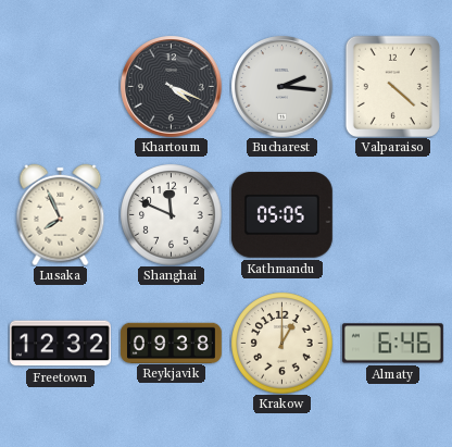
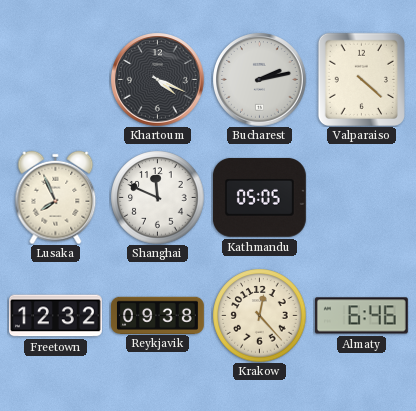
Bucharest: 2:16 -> 2:13
Krakow: 1:00 -> 12:23
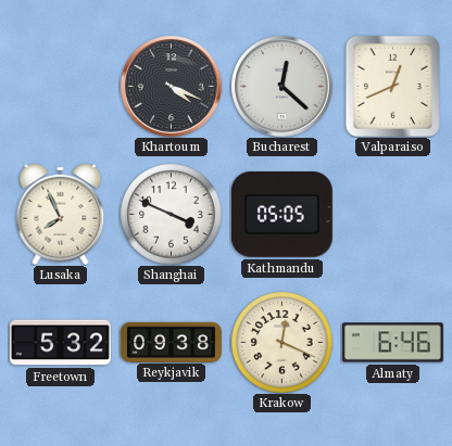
Bucharest: 2:13 -> 12:22
Valparaiso: 4:22 -> 12:41
Shanghai: 11:49 -> 3:49
Freetown: 12:32 -> 5:32
Krakow: 12:23 -> 12:19
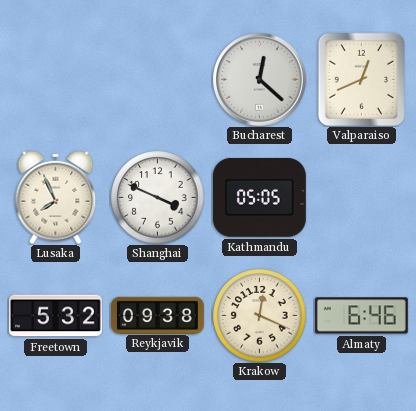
Khartoum: 4:19 -> none
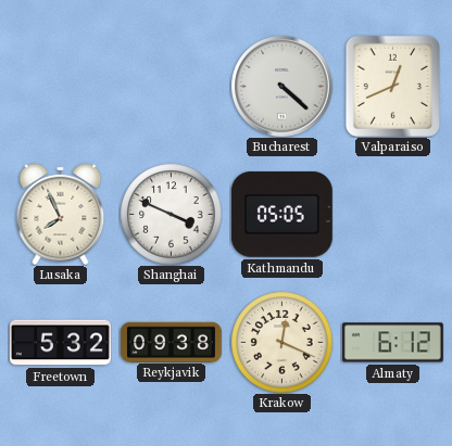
Bucharest: 12:22 -> 4:22
Almaty: 6:46 -> 6:12
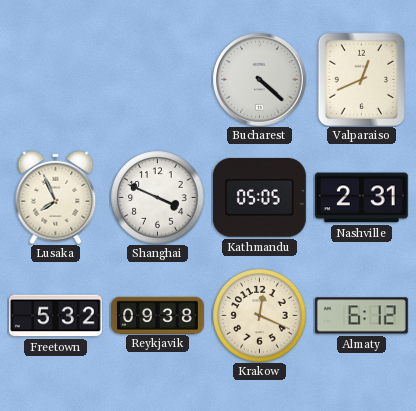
Nashville: none -> 2:31
